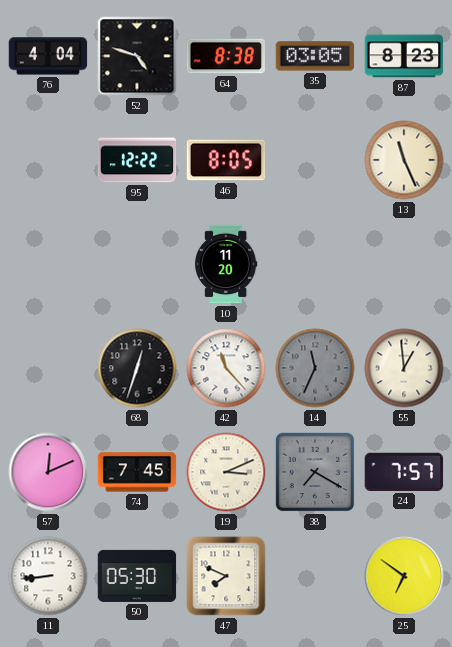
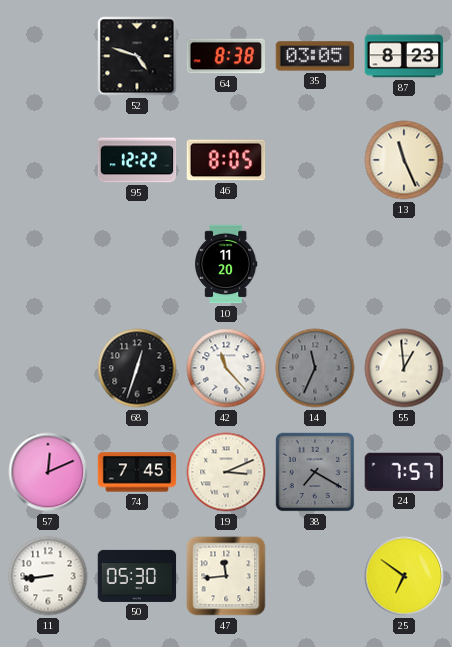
76: 4:04 -> none
47: 7:49 -> 11:44
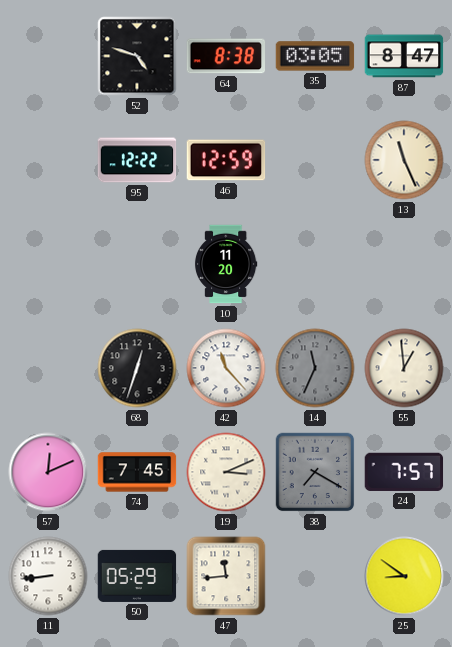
87: 8:23 -> 8:47
46: 8:05 -> 12:59
50: 05:30 -> 05:29
25: 6:51 -> 8:51
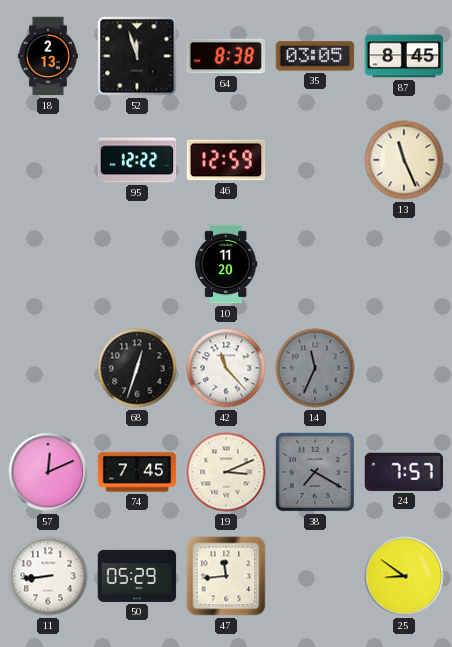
18: none -> 2:13
52: 4:48 -> 11:57
87: 8:47 -> 8:45
55: 12:59 -> none
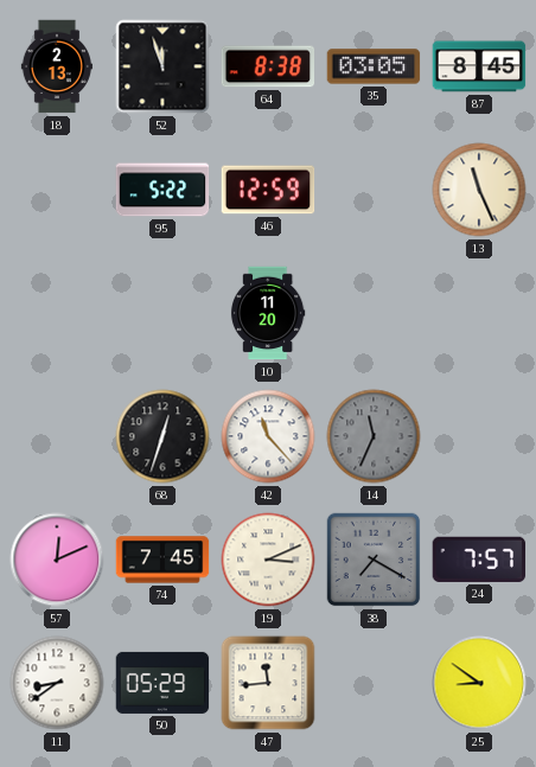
95: 12:22 -> 5:22
11: 8:44 -> 8:39
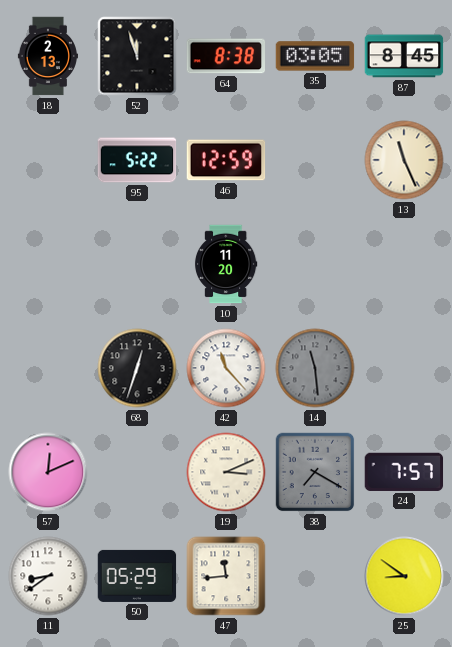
14: 11:34 -> 11:29
74: 7:45 -> none
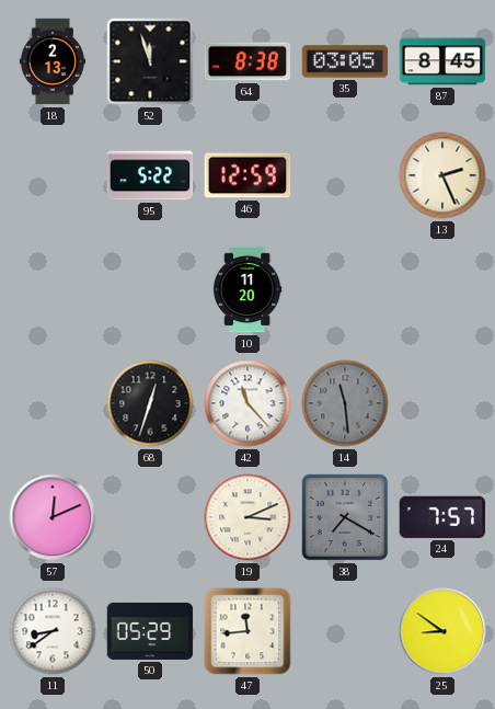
13: 11:26 -> 2:26
